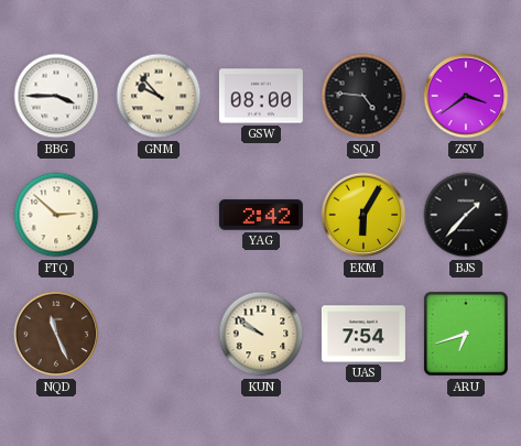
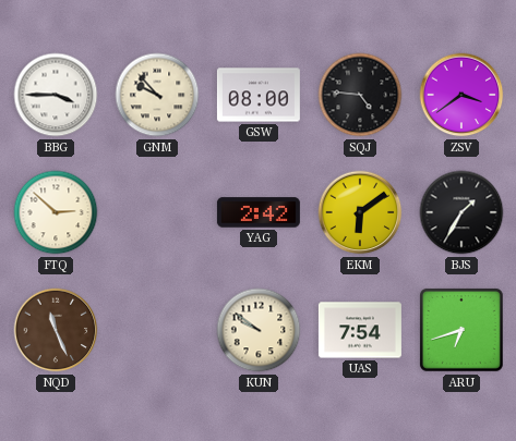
EKM: 6:05 -> 6:09
BJS: 1:37 -> 1:35
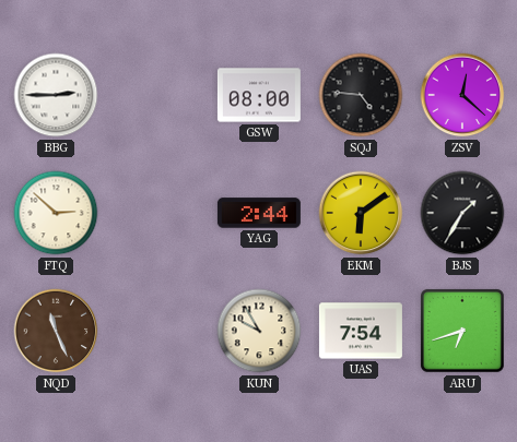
BBG: 3:45 -> 2:45
GNM: 9:53 -> none
ZSV: 3:39 -> 12:22
YAG: 2:42 -> 2:44
KUN: 9:51 -> 9:55
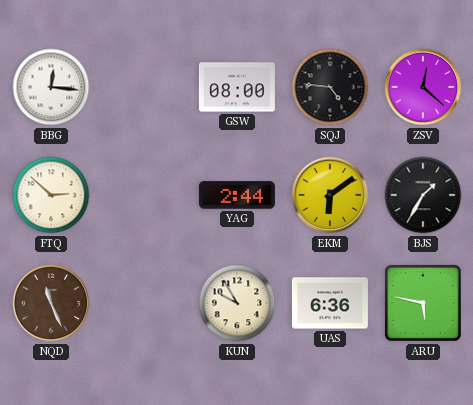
BBG: 2:45 -> 12:16
UAS: 7:54 -> 6:36
ARU: 6:42 -> 5:47
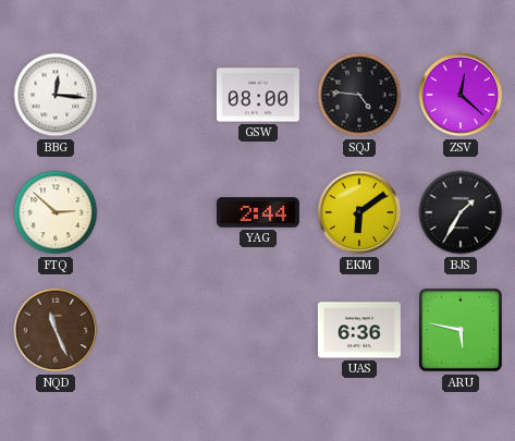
KUN: 9:55 -> none
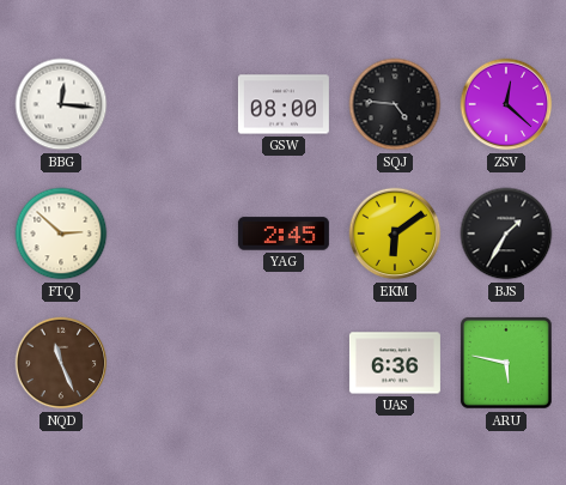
YAG: 2:44 -> 2:45
